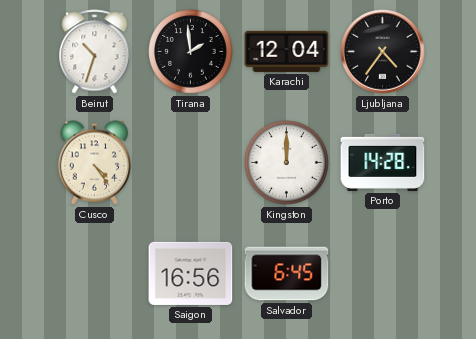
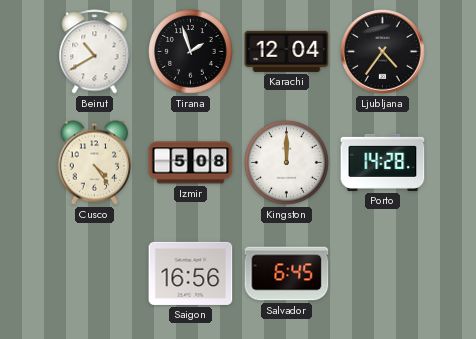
Beirut: 10:33 -> 10:40
Tirana: 1:59 -> 1:57
Izmir: none -> 5:08
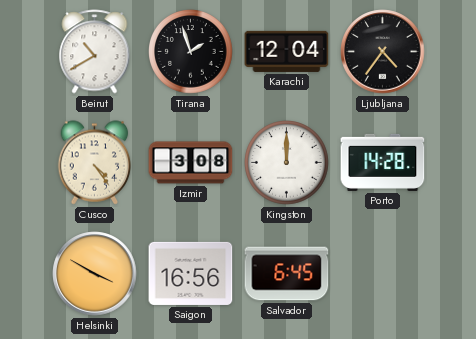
Izmir: 5:08 -> 3:08
Helsinki: none -> 3:50
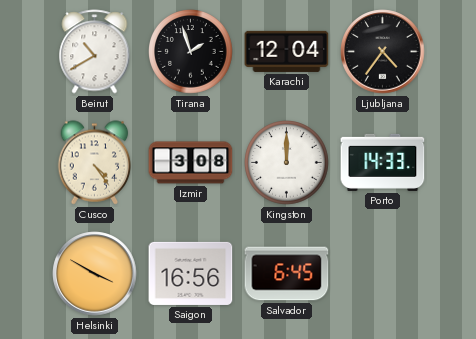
Porto: 14:28 -> 14:33
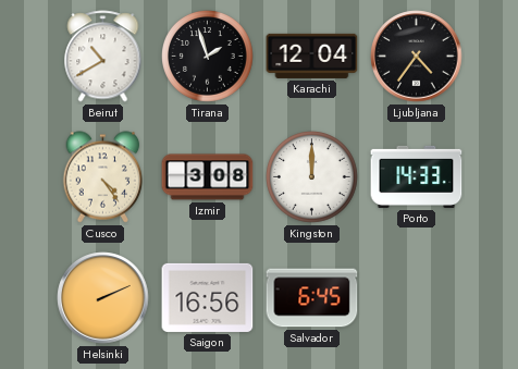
Helsinki: 3:50 -> 2:11
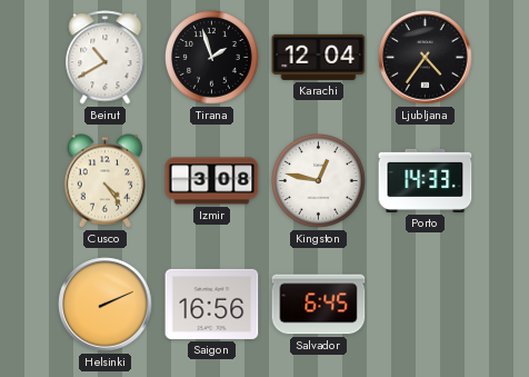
Kingston: 12:00 -> 12:47
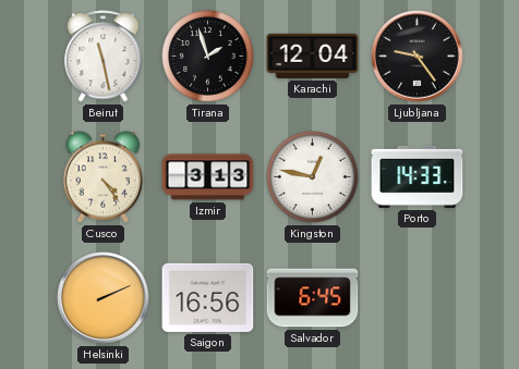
Beirut: 10:40 -> 11:28
Ljubljana: 4:36 -> 9:24
Izmir: 3:08 -> 3:13
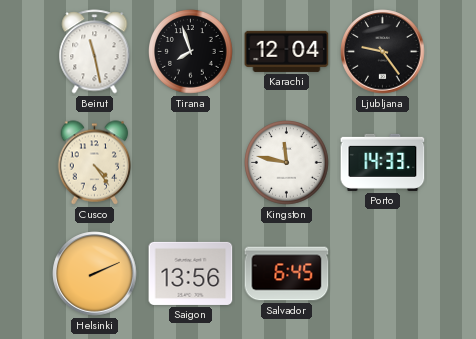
Tirana: 1:57 -> 7:57
Izmir: 3:13 -> none
Kingston: 12:47 -> 11:47
Saigon: 16:56 -> 13:56
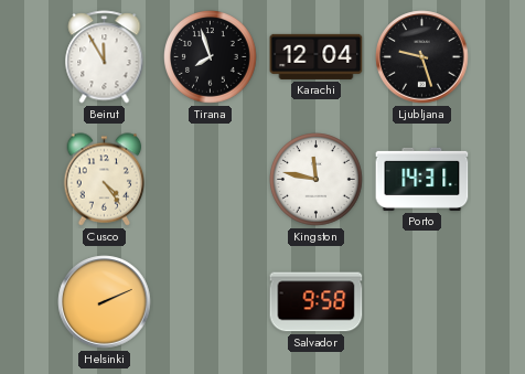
Beirut: 11:28 -> 11:55
Ljubljana: 9:24 -> 9:27
Porto: 14:33 -> 14:31
Saigon: 13:56 -> none
Salvador: 6:45 -> 9:58
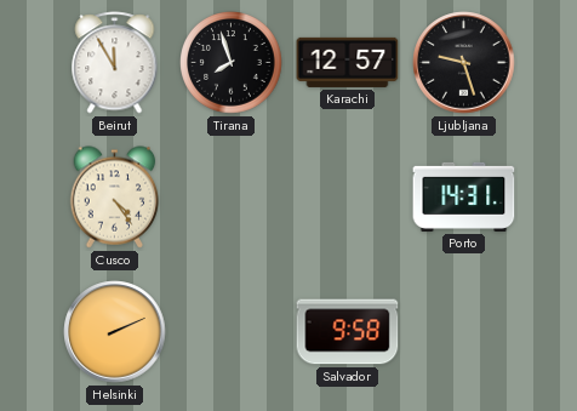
Karachi: 12:04 -> 12:57
Kingston: 11:47 -> none
